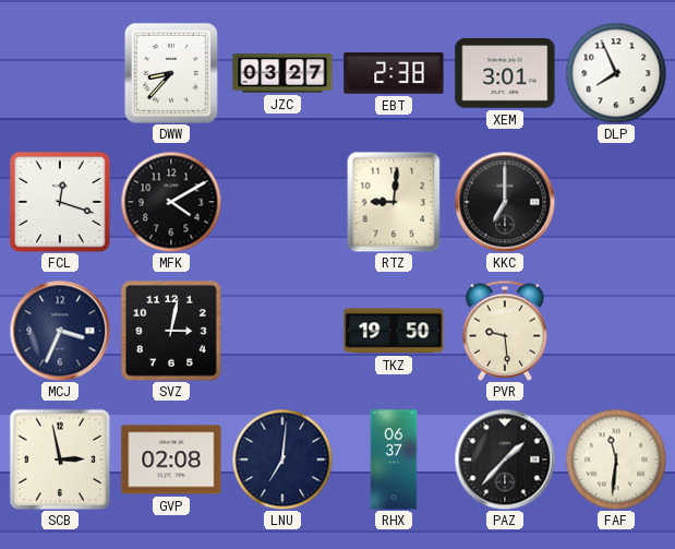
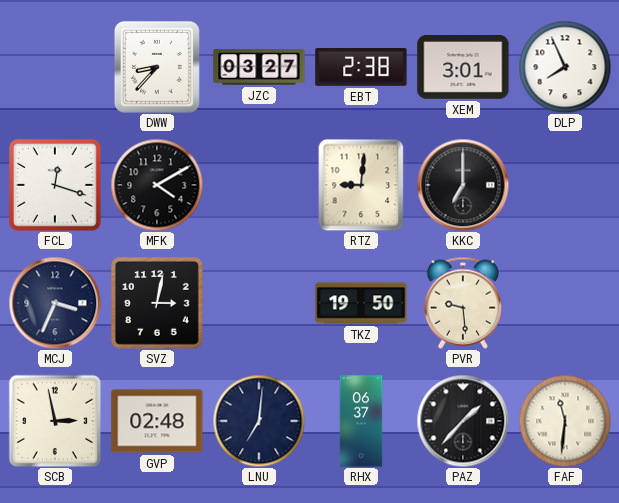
GVP: 02:08 -> 02:48
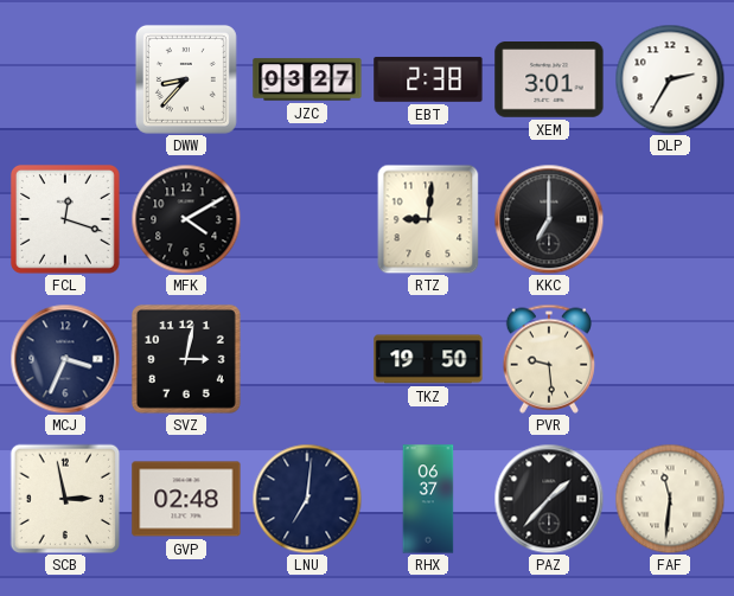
DLP: 7:56 -> 2:35
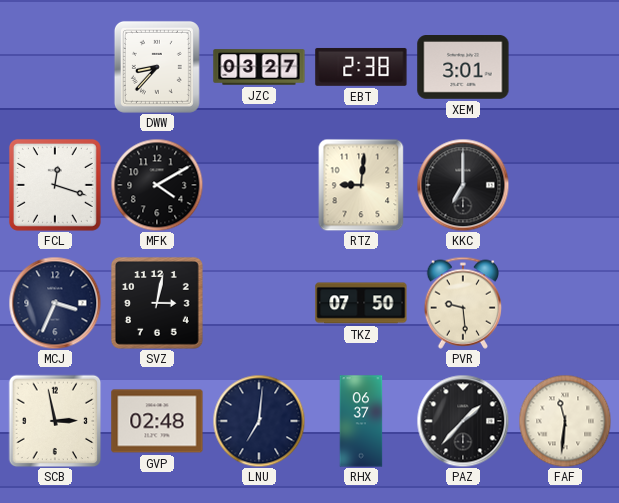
DLP: 2:35 -> none
TKZ: 19:50 -> 07:50
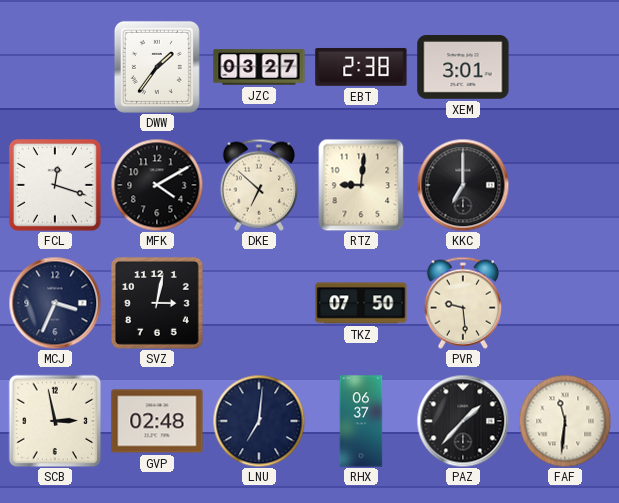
DWW: 8:37 -> 1:36
DKE: none -> 6:52
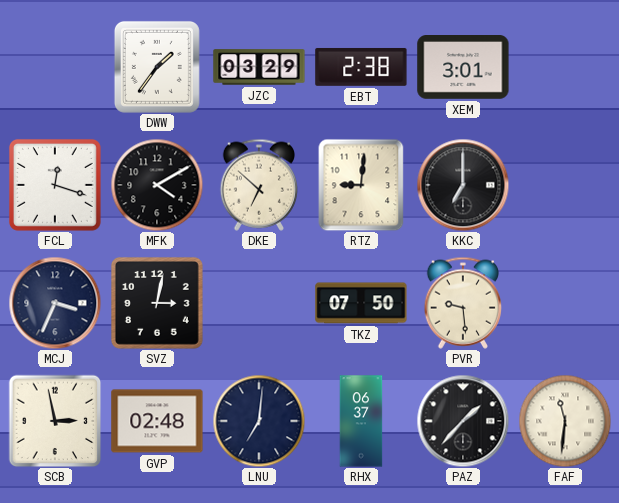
JZC: 03:27 -> 03:29
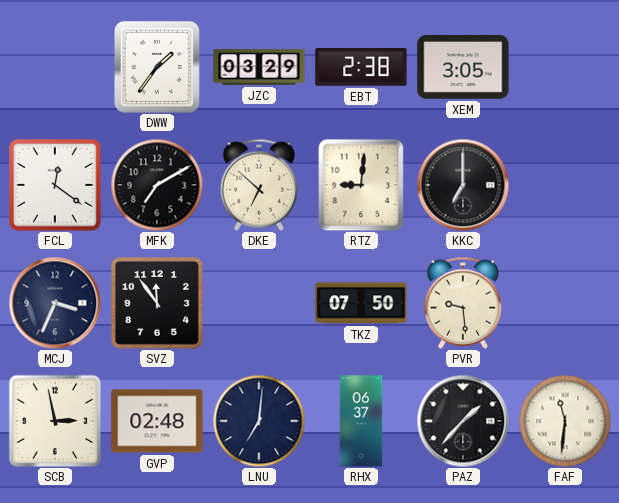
XEM: 3:01 -> 3:05
FCL: 12:18 -> 12:21
MFK: 4:10 -> 7:10
SVZ: 3:02 -> 11:54
